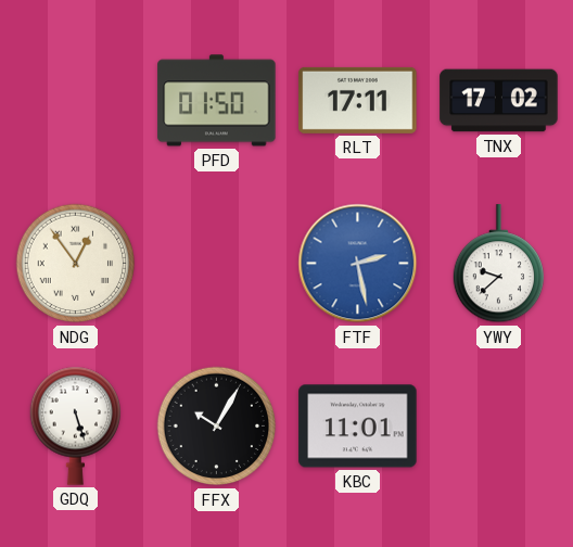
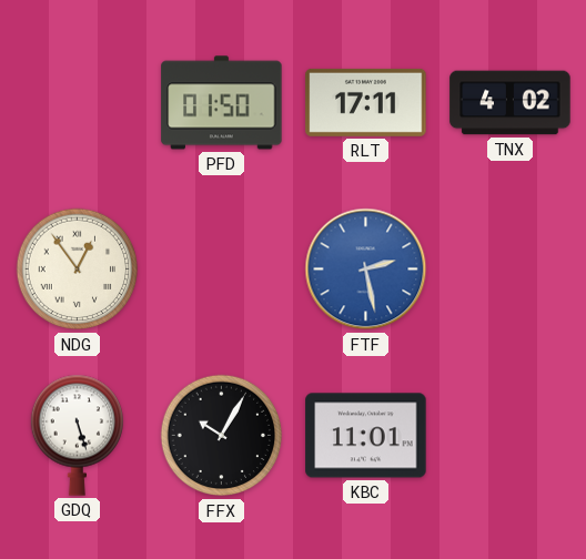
TNX: 17:02 -> 4:02
YWY: 9:38 -> none
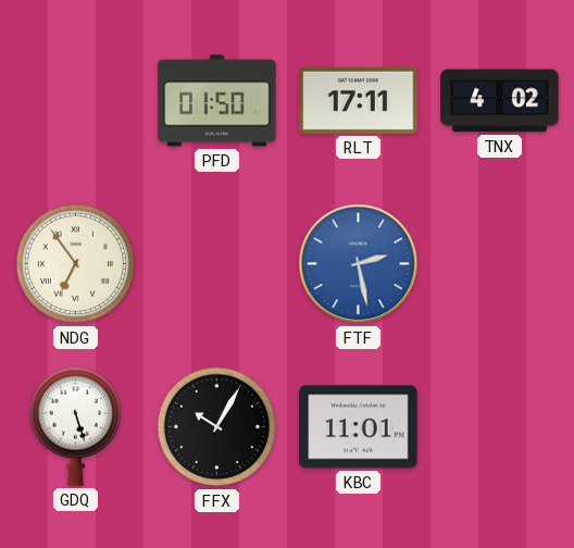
NDG: 12:54 -> 6:54
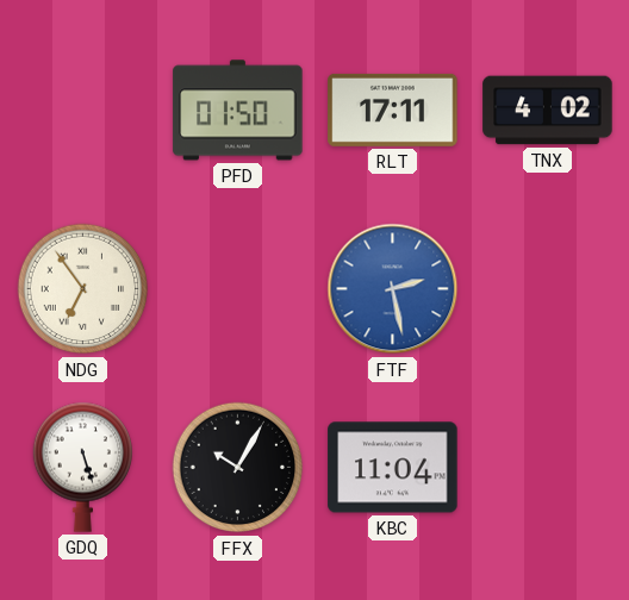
KBC: 11:01 -> 11:04
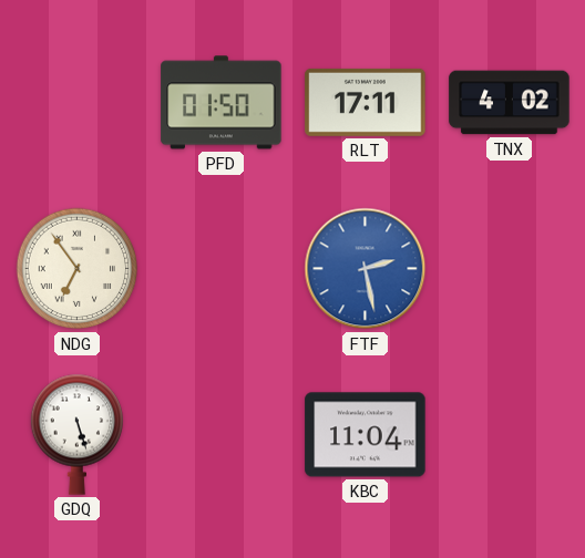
FFX: 10:05 -> none
